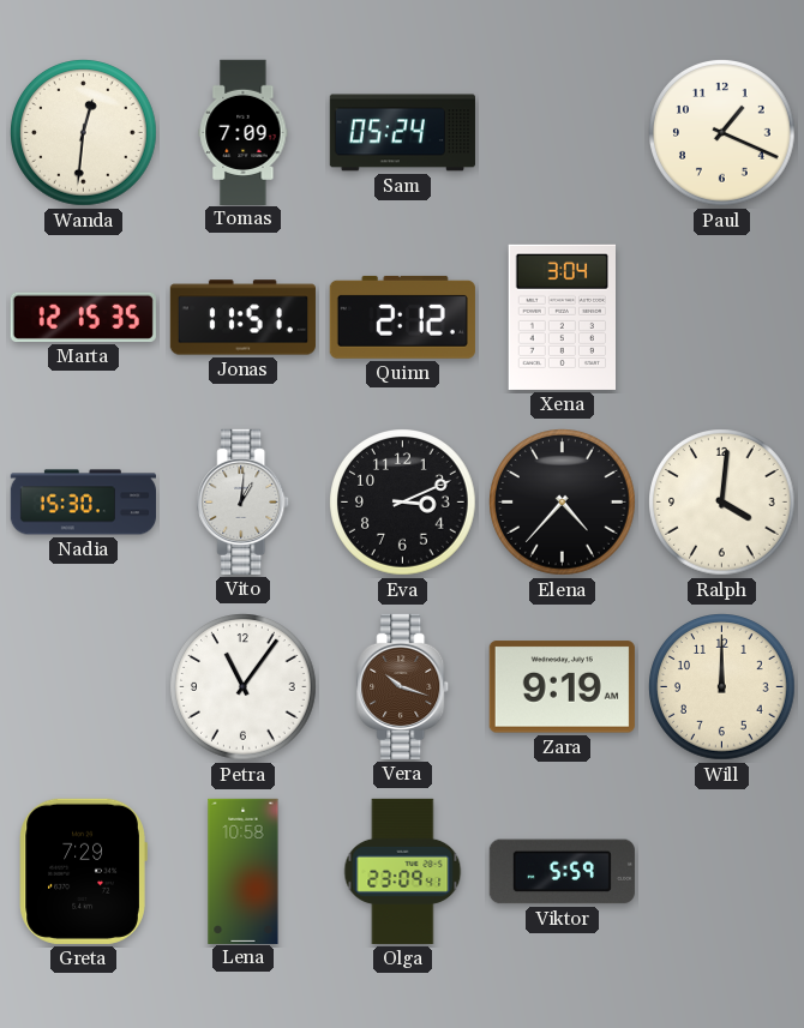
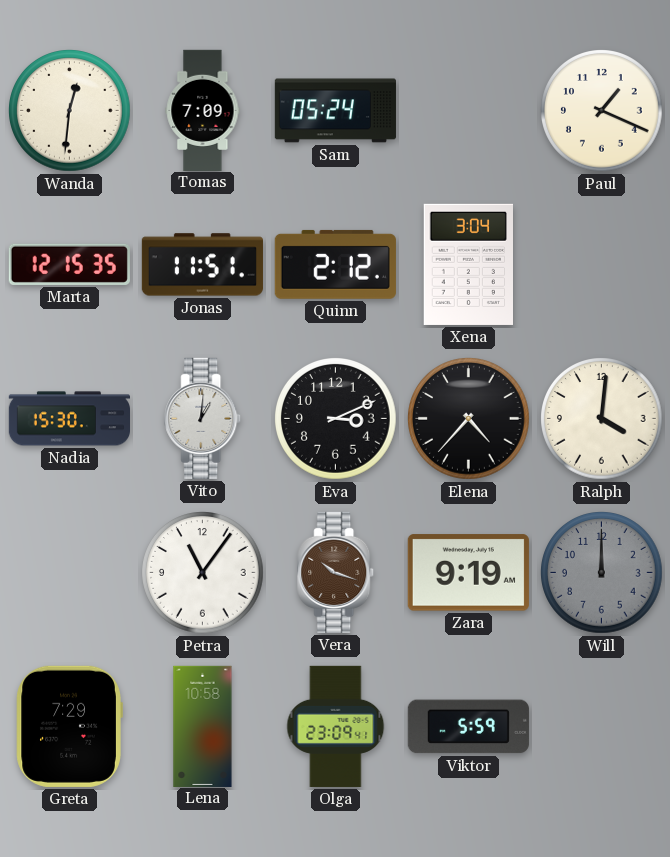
Will dial: cream -> grey
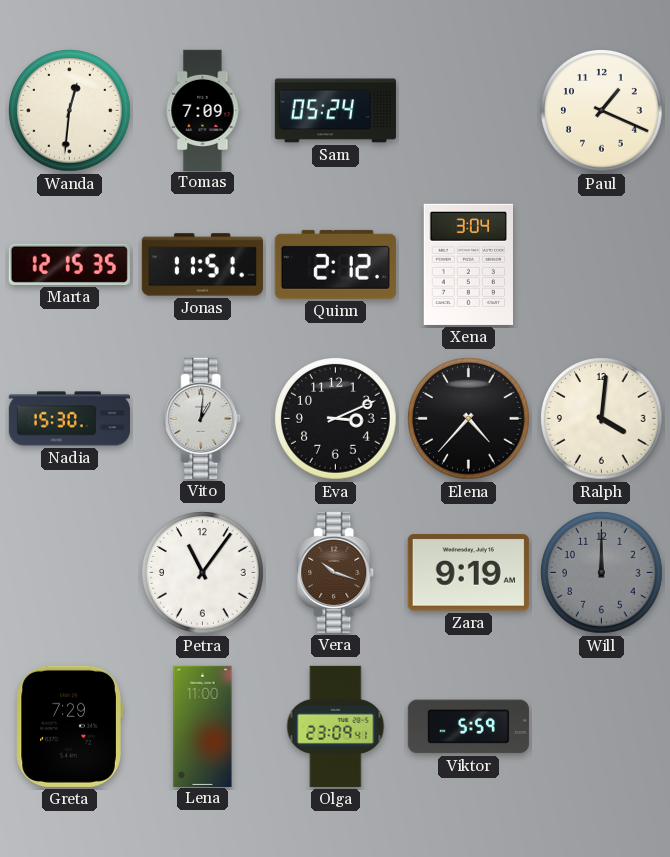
Lena: 10:58 -> 11:00
